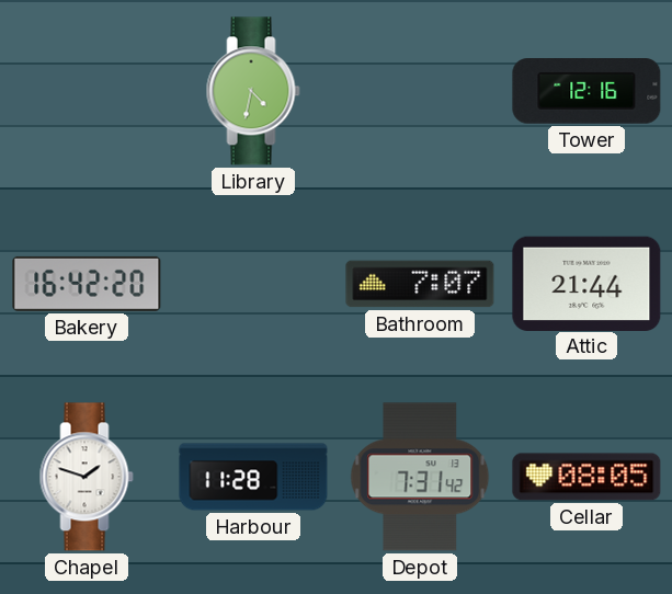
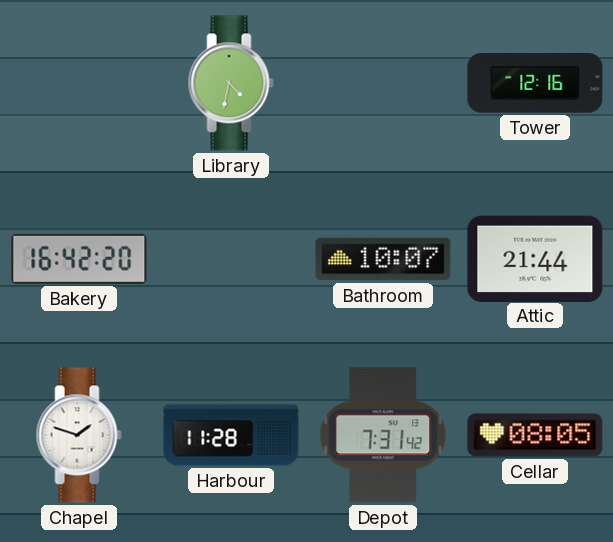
Bathroom: 7:07 -> 10:07
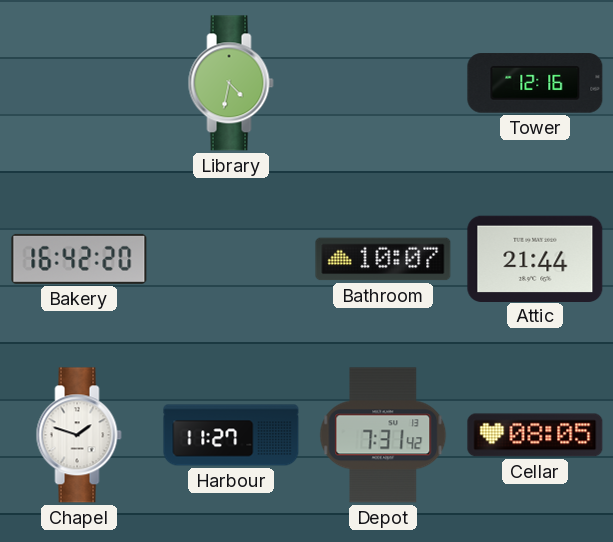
Harbour: 11:28 -> 11:27
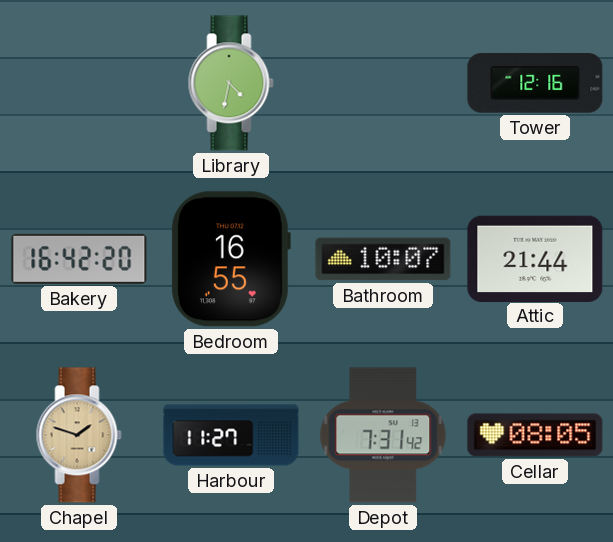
Bedroom: none -> 16:55
Chapel dial: white -> champagne
